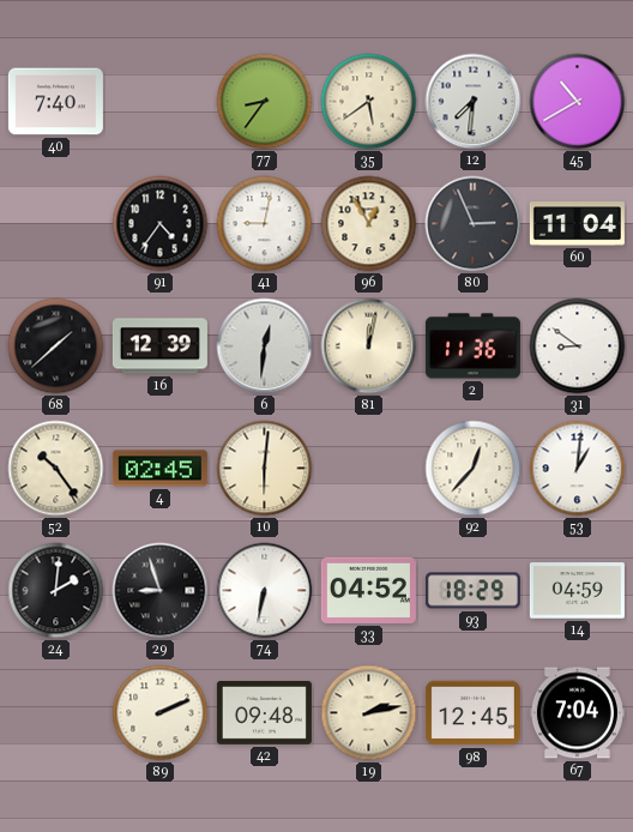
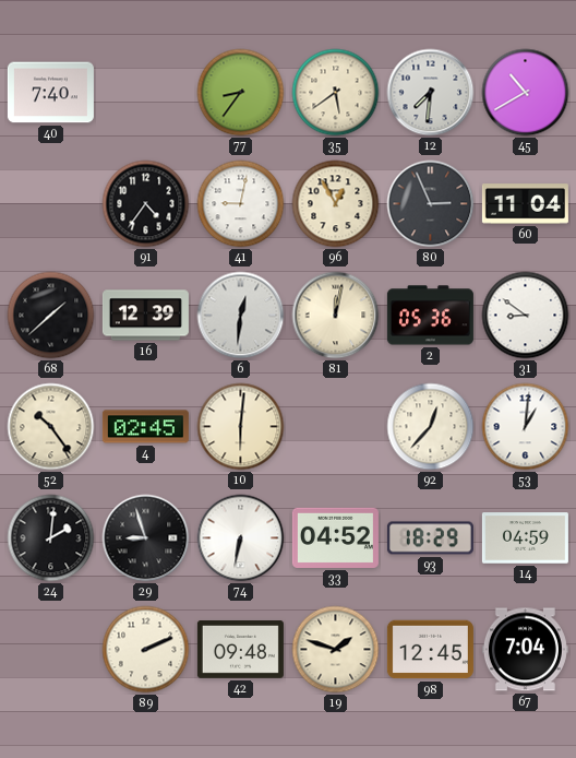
2: 11:36 -> 05:36
19: 2:13 -> 1:48
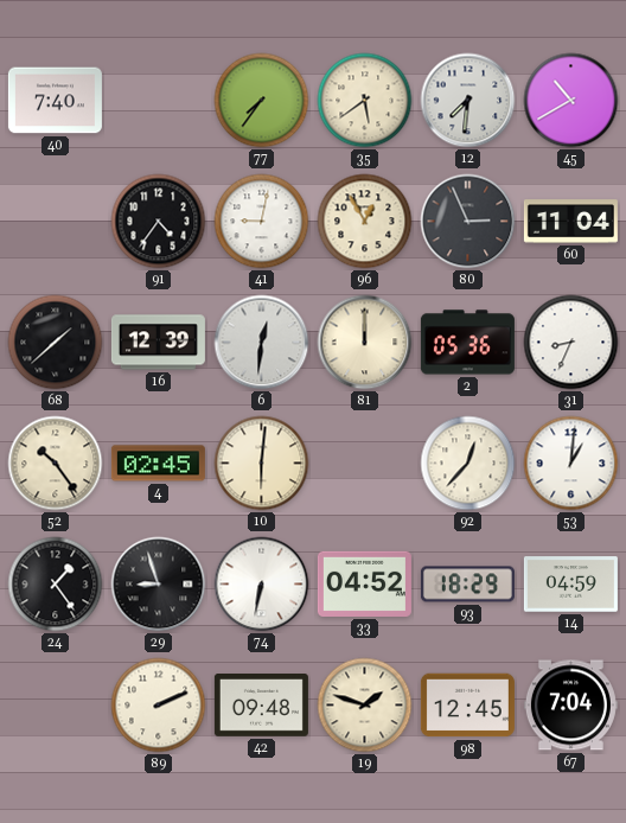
77: 8:36 -> 7:36
81: 12:02 -> 12:00
31: 8:51 -> 8:34
24: 2:01 -> 1:24
